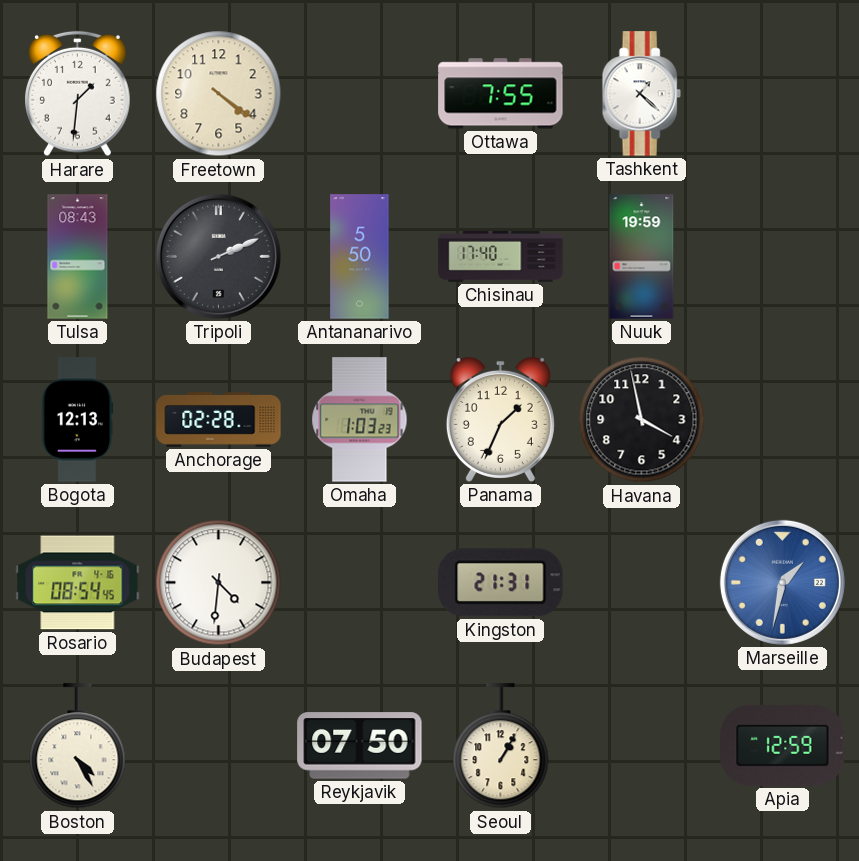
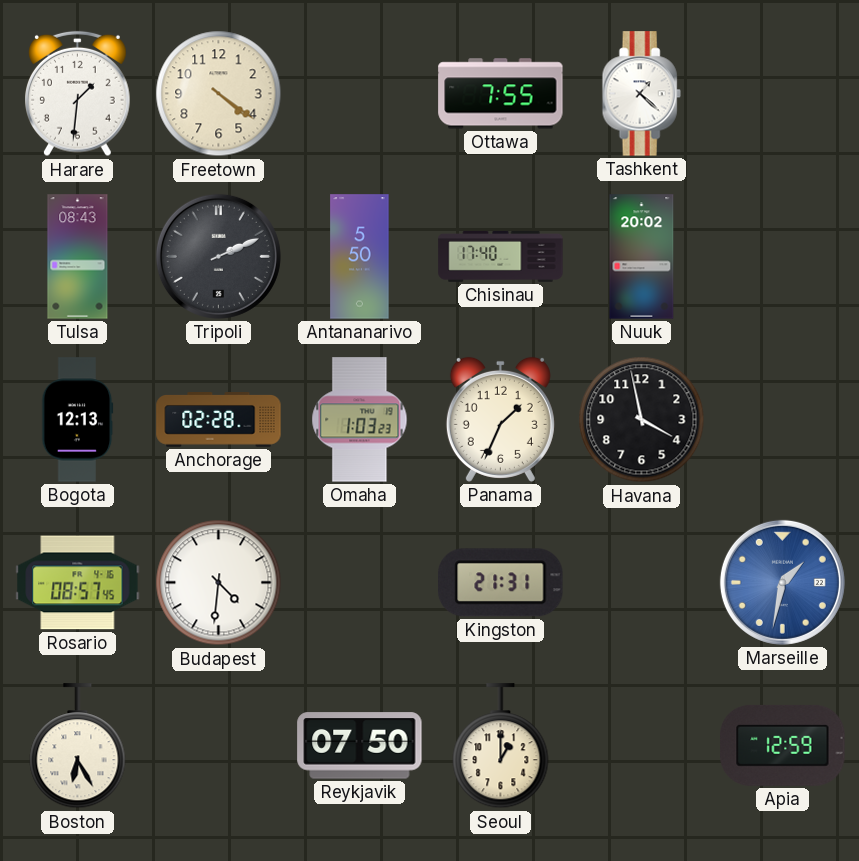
Nuuk: 19:59 -> 20:02
Rosario: 08:54 -> 08:57
Boston: 4:25 -> 6:25
Seoul: 1:05 -> 1:00
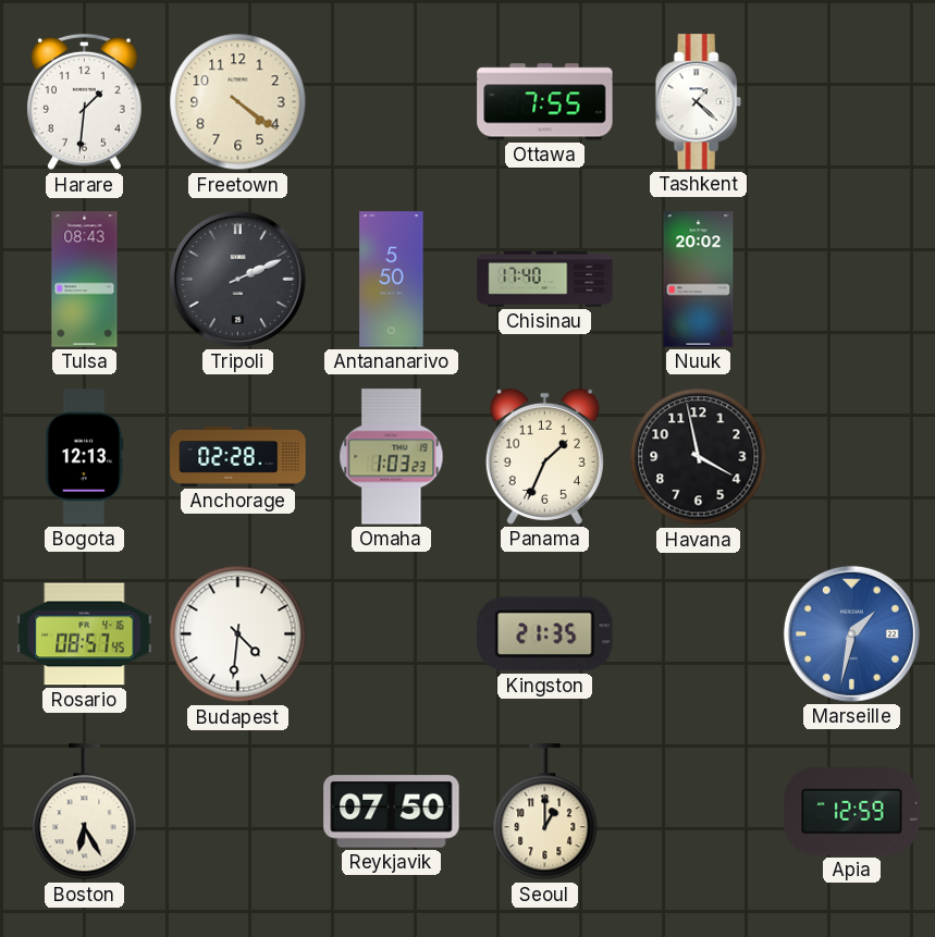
Kingston: 21:31 -> 21:35
